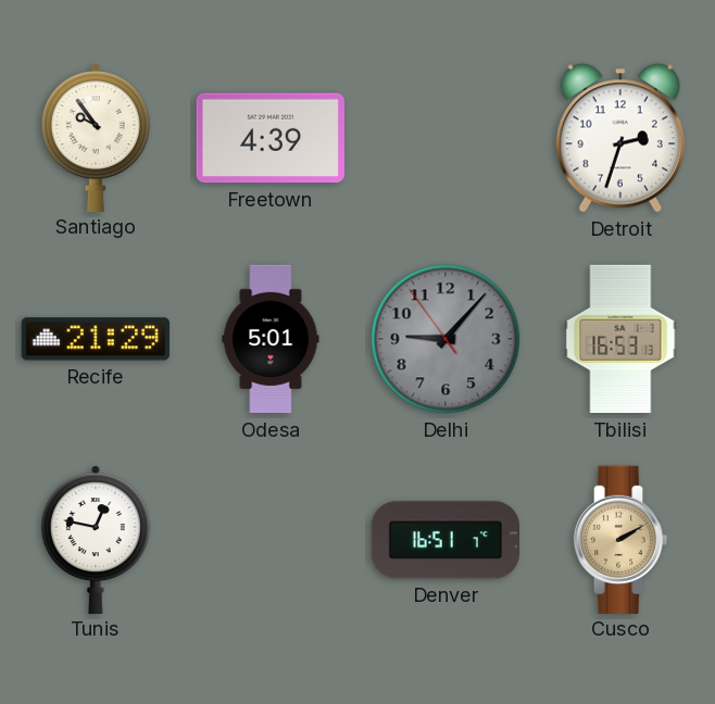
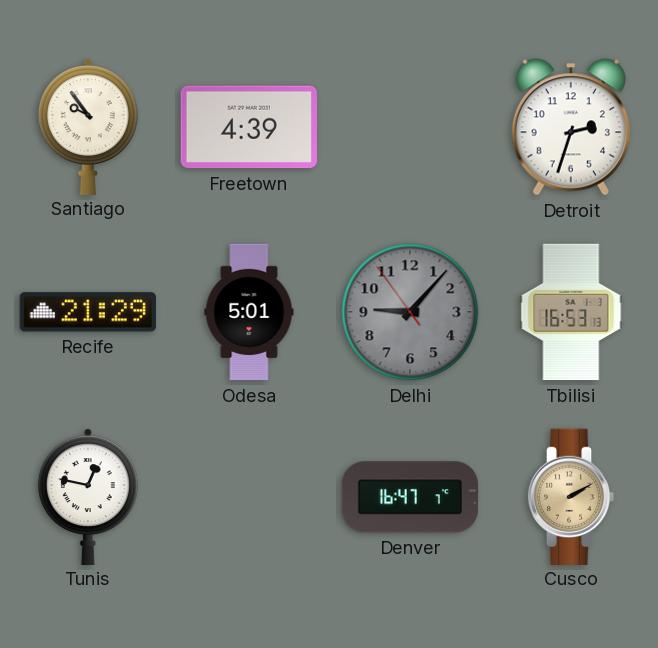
Denver: 16:51 -> 16:47
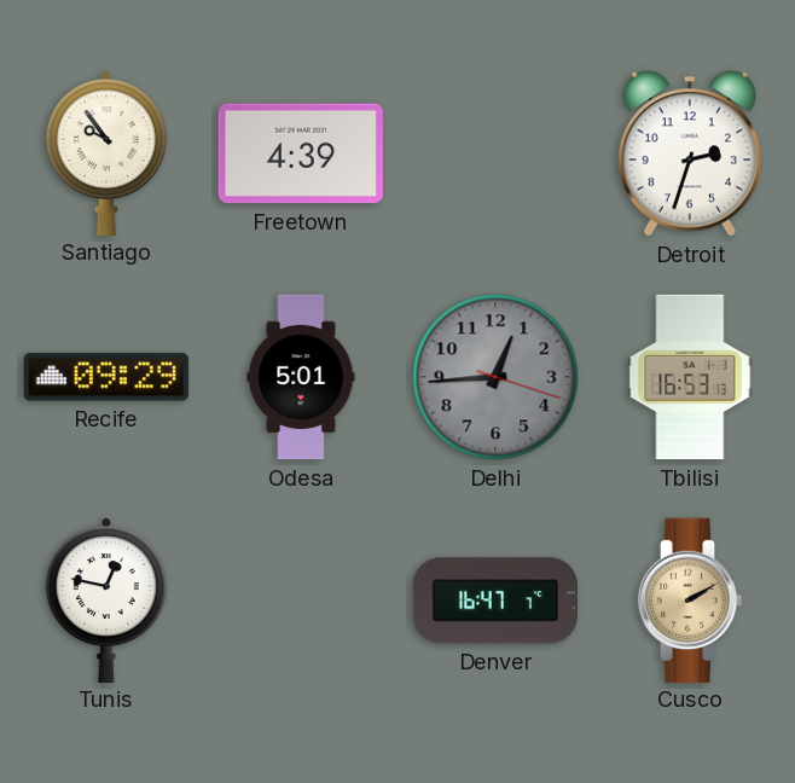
Recife: 21:29 -> 09:29
Delhi: 9:06 -> 12:44
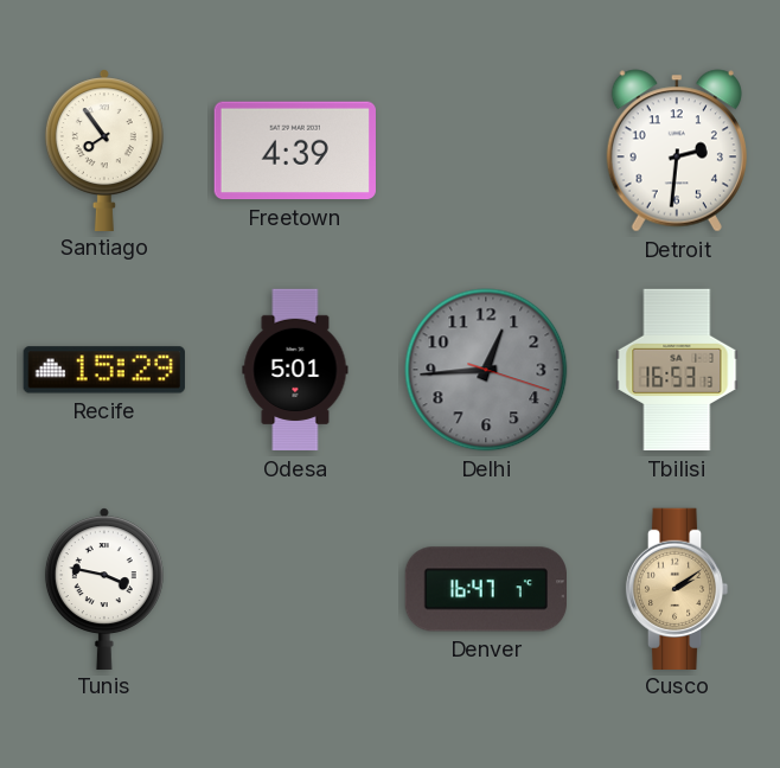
Santiago: 9:54 -> 7:54
Detroit: 2:33 -> 2:31
Recife: 09:29 -> 15:29
Tunis: 12:47 -> 3:47
Cusco: 2:10 -> 2:09
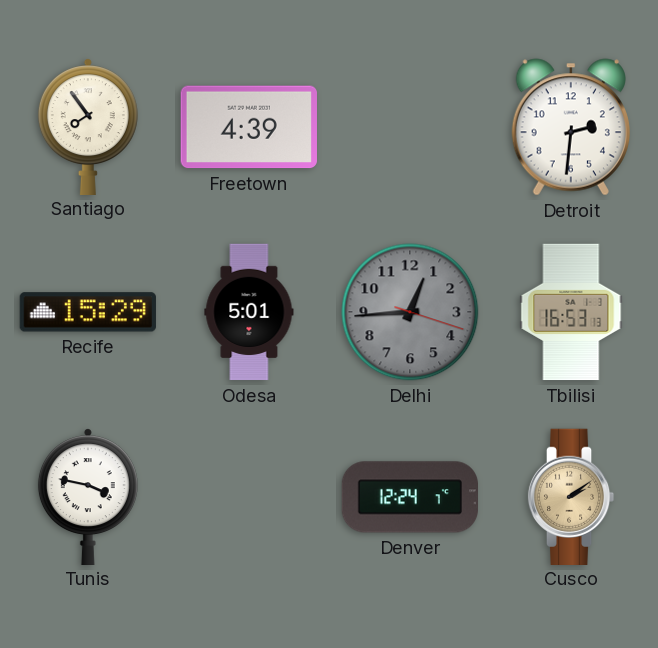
Denver: 16:47 -> 12:24
